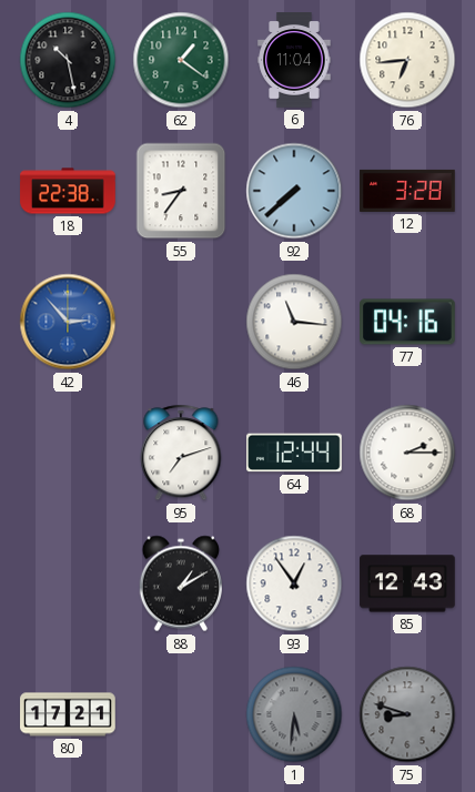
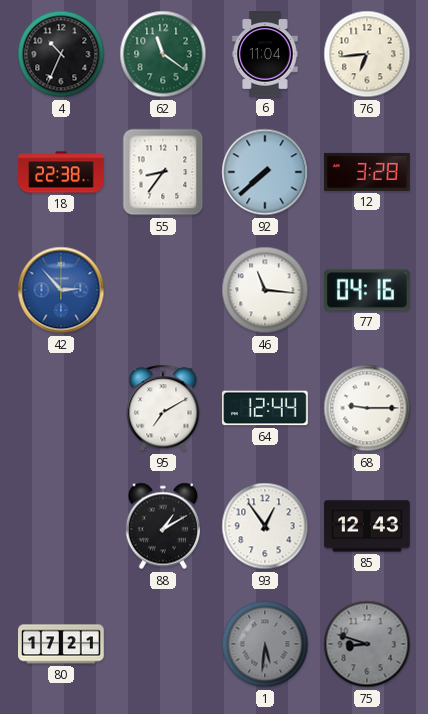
4: 10:28 -> 10:34
62: 1:21 -> 11:21
95: 7:12 -> 7:10
68: 2:15 -> 9:15
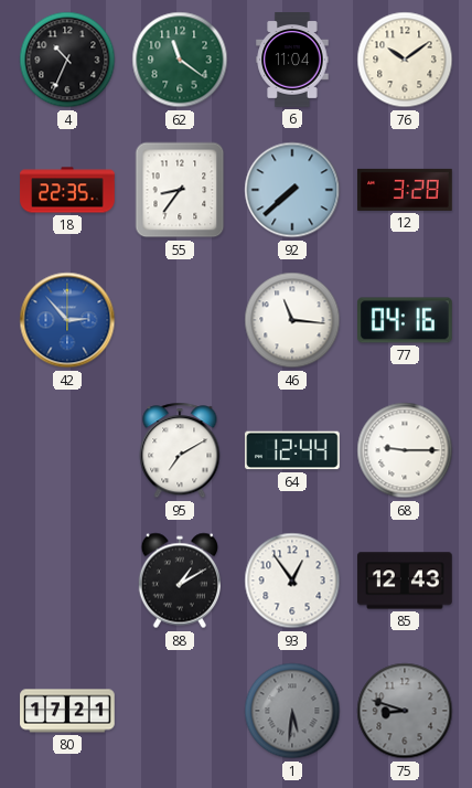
76: 6:44 -> 10:09
18: 22:38 -> 22:35
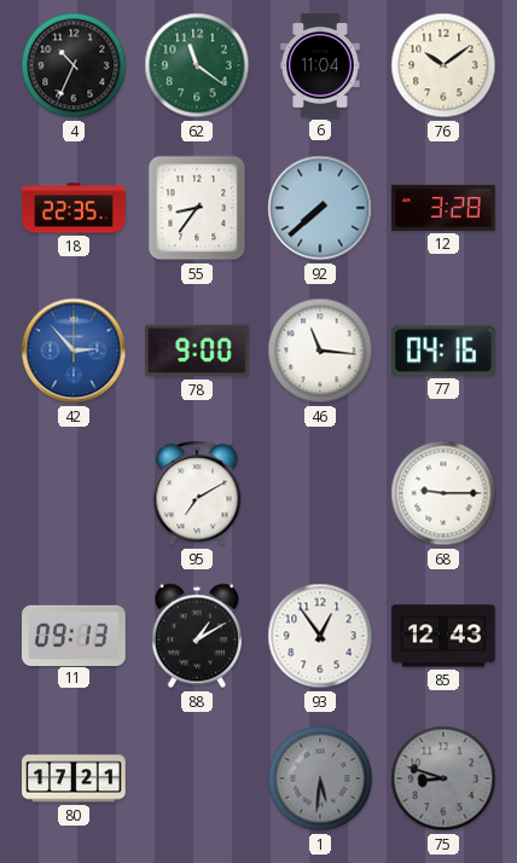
78: none -> 9:00
64: 12:44 -> none
11: none -> 09:13
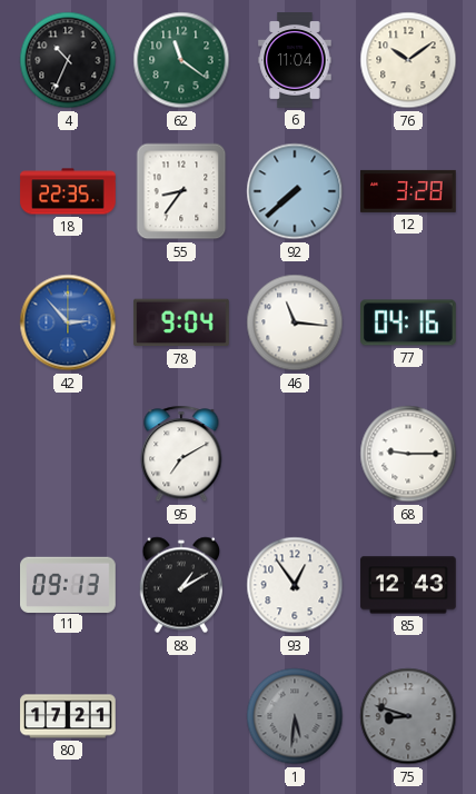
78: 9:00 -> 9:04
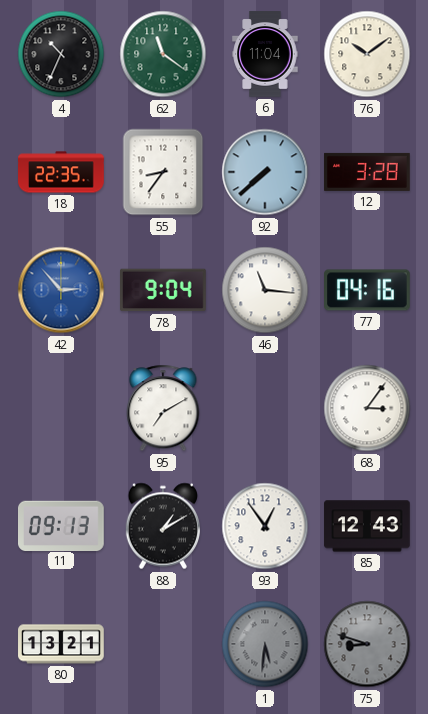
68: 9:15 -> 3:06
80: 17:21 -> 13:21
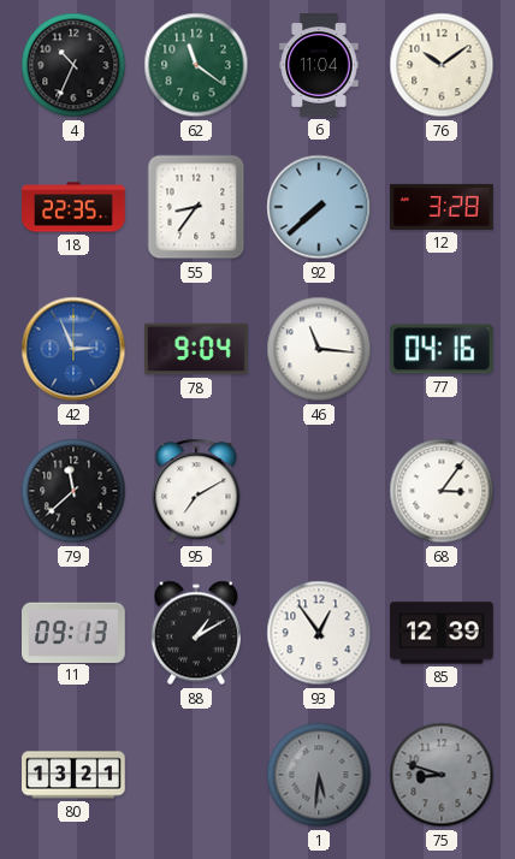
42: 2:53 -> 2:56
79: none -> 11:38
85: 12:43 -> 12:39
